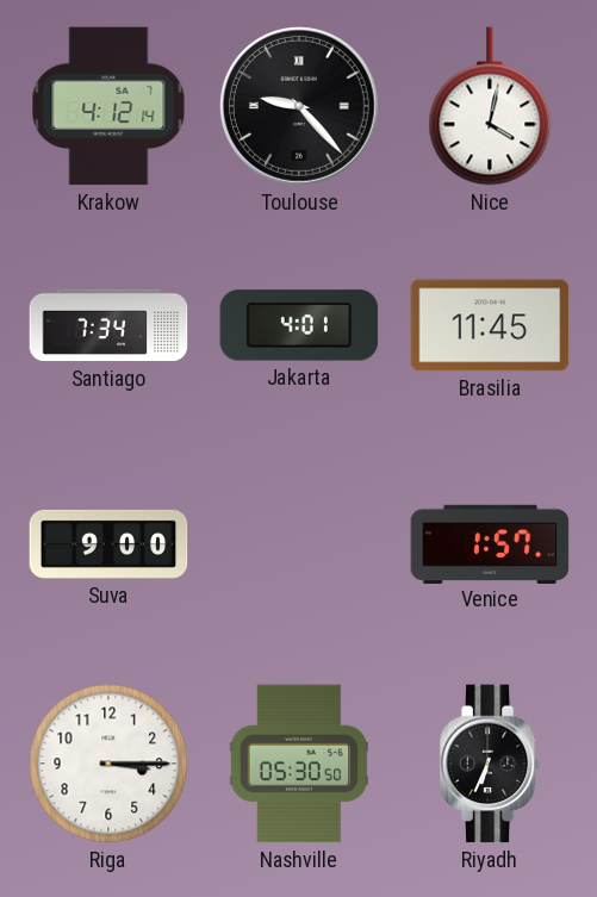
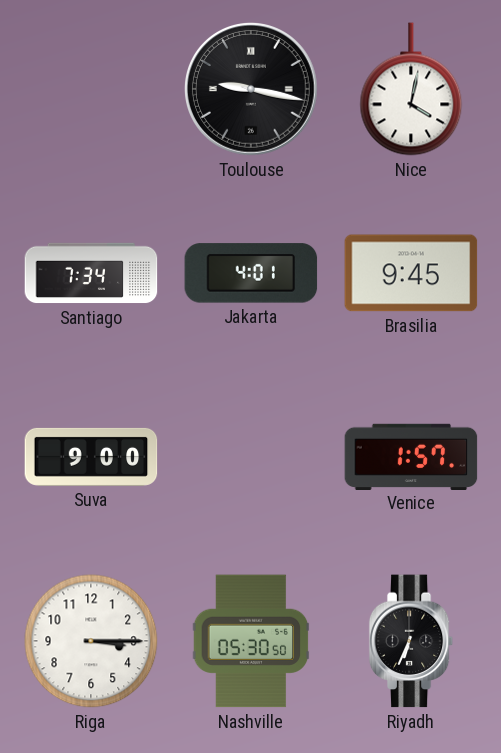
Krakow: 4:12 -> none
Toulouse: 9:23 -> 9:17
Brasilia: 11:45 -> 9:45
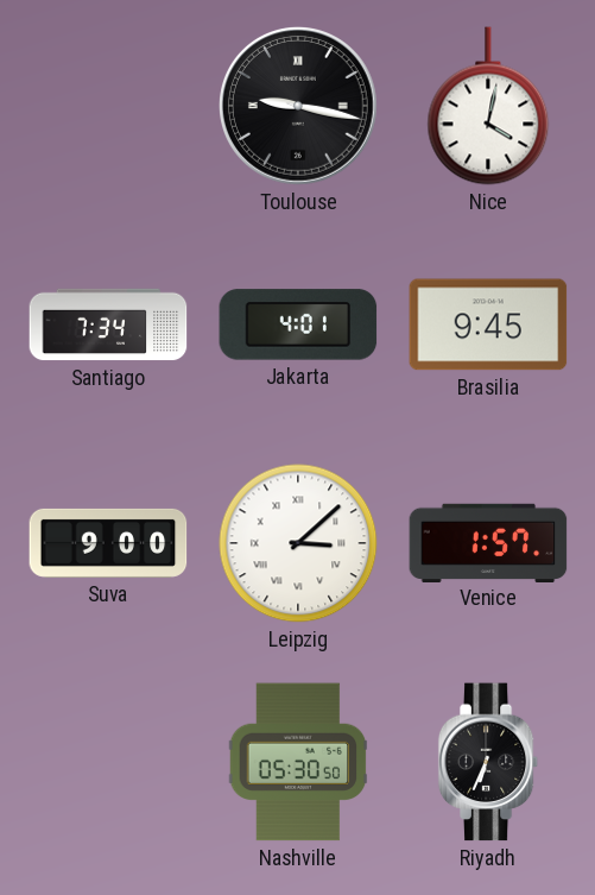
Leipzig: none -> 3:08
Riga: 3:15 -> none
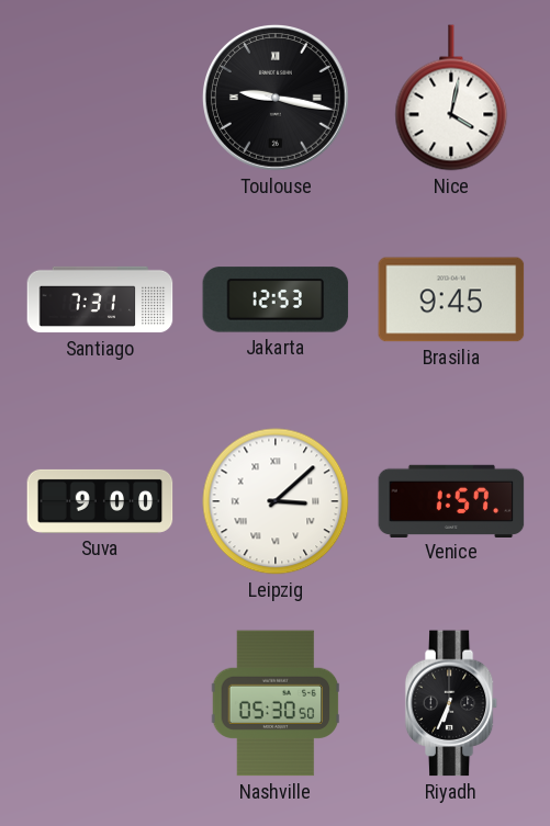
Santiago: 7:34 -> 7:31
Jakarta: 4:01 -> 12:53
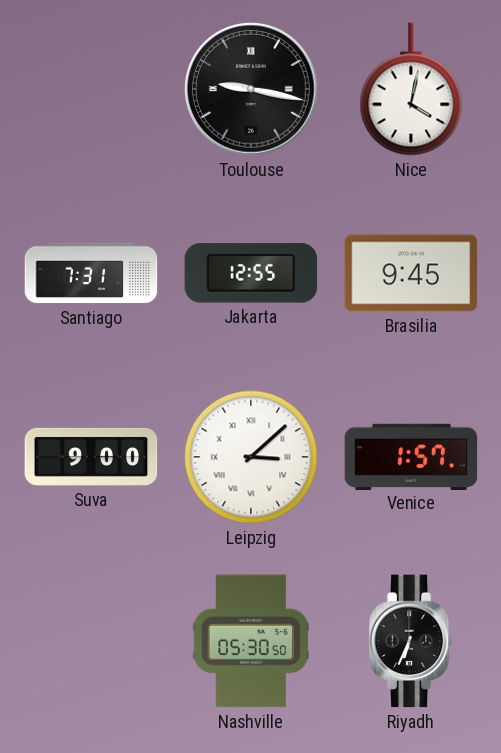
Jakarta: 12:53 -> 12:55
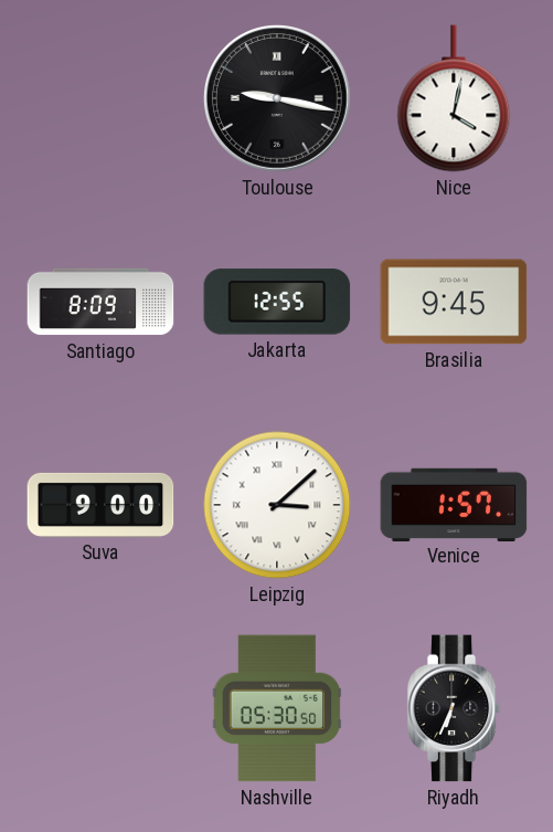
Santiago: 7:31 -> 8:09
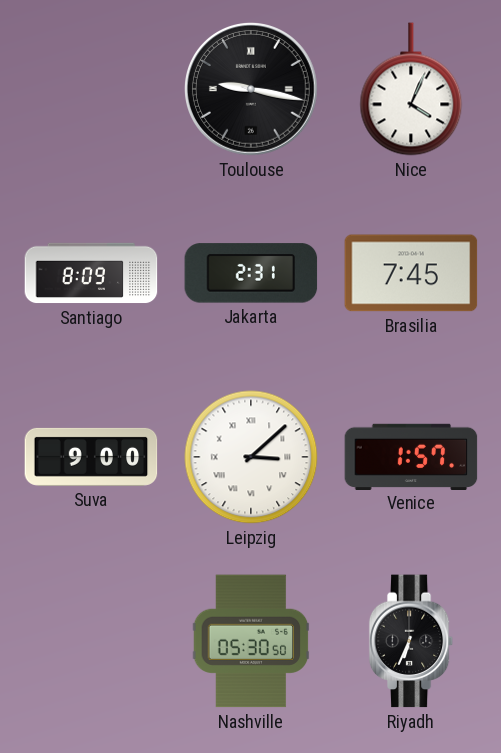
Nice: 4:02 -> 4:04
Jakarta: 12:55 -> 2:31
Brasilia: 9:45 -> 7:45
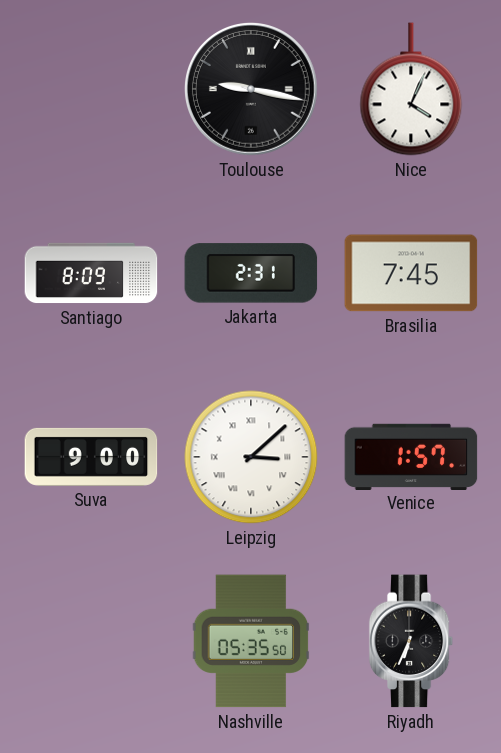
Nashville: 05:30 -> 05:35
